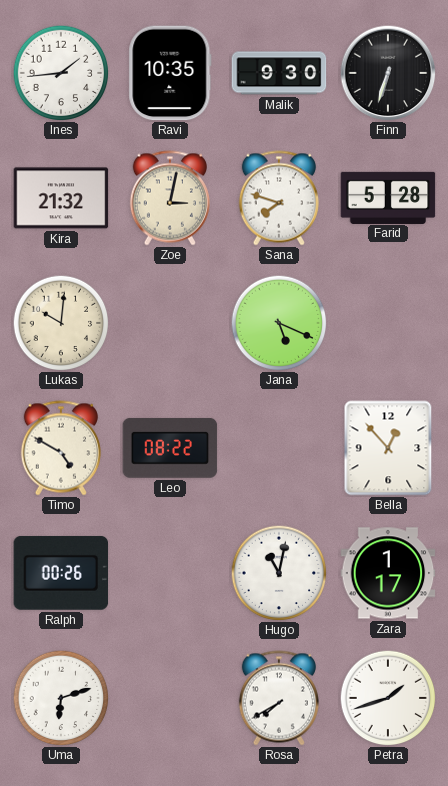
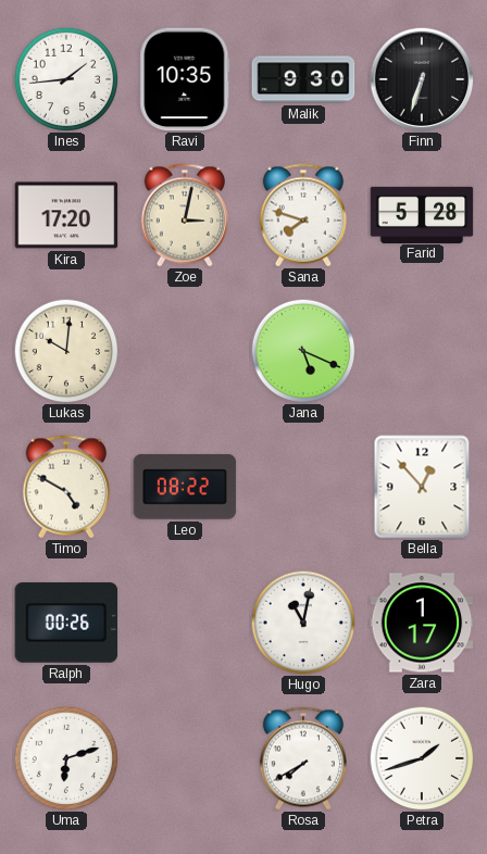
Kira: 21:32 -> 17:20
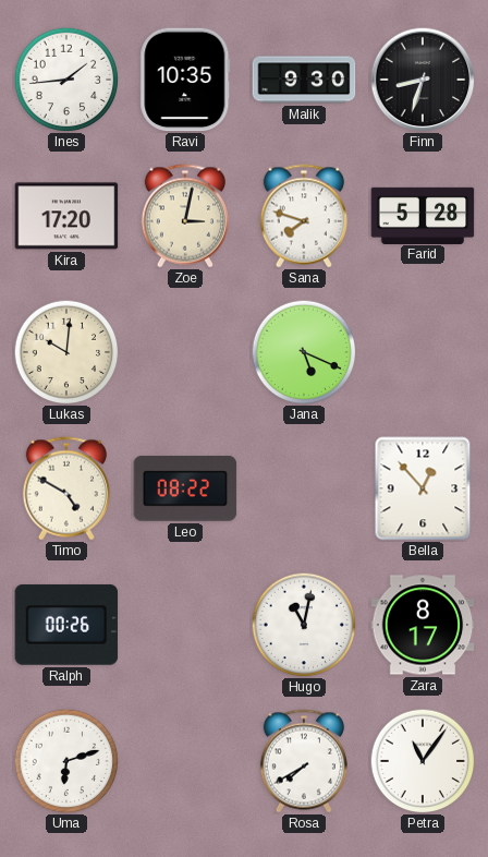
Finn: 6:33 -> 8:33
Zara: 1:17 -> 8:17
Petra: 1:42 -> 11:06
